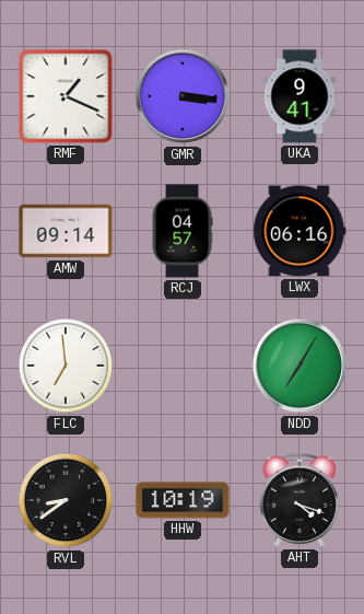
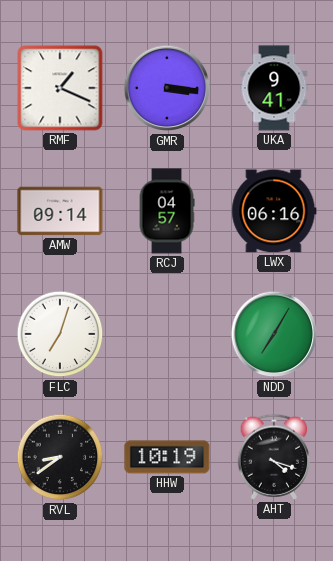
FLC: 6:59 -> 7:03
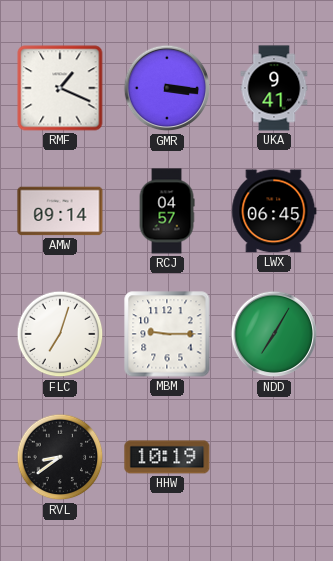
LWX: 06:16 -> 06:45
MBM: none -> 9:15
AHT: 4:18 -> none
